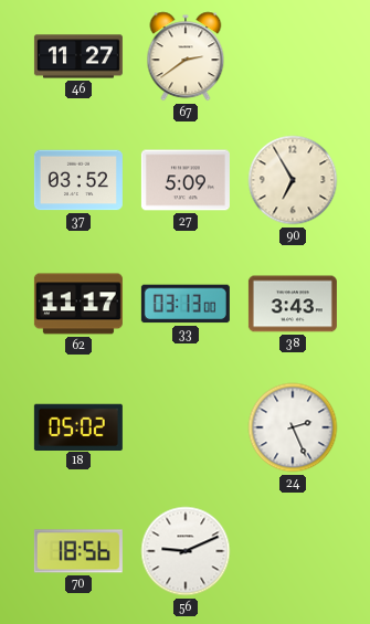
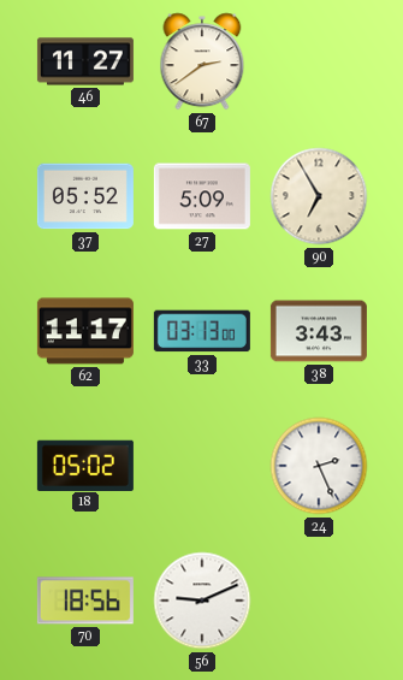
37: 03:52 -> 05:52
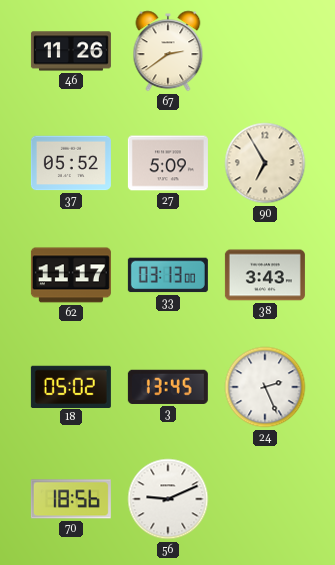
46: 11:27 -> 11:26
3: none -> 13:45
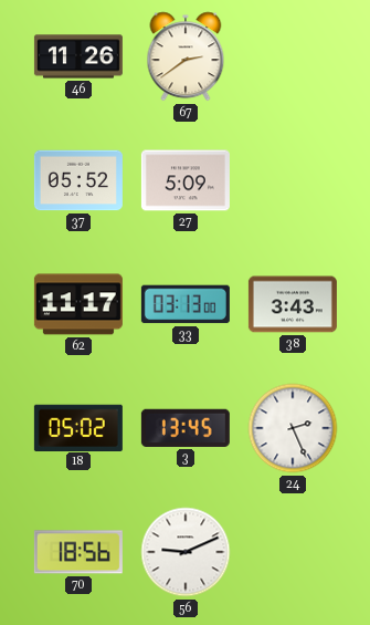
90: 6:55 -> none
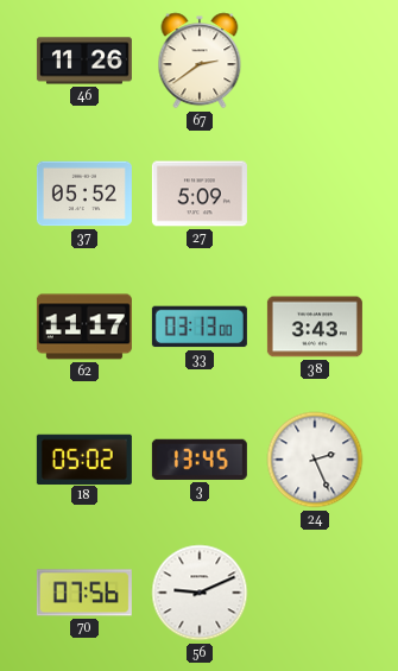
70: 18:56 -> 07:56
